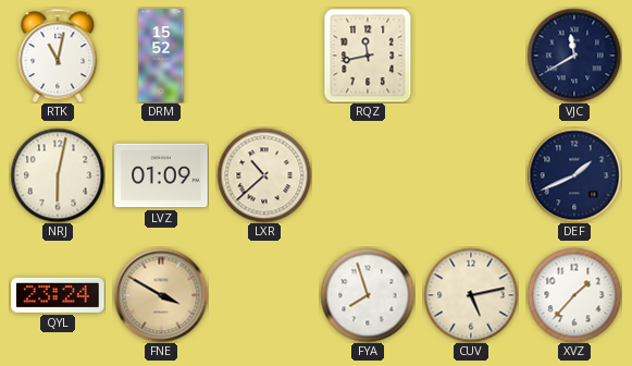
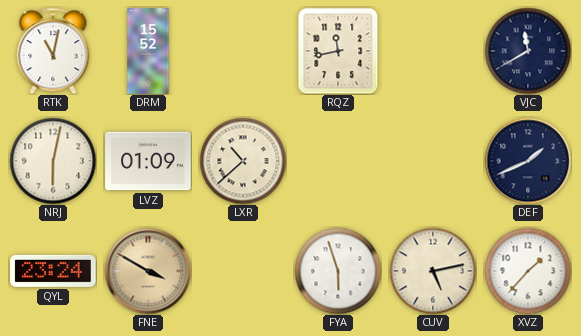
FYA: 7:57 -> 5:57
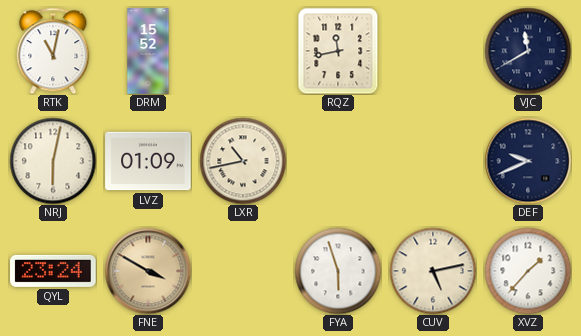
LXR: 10:38 -> 10:43
DEF: 1:41 -> 9:41
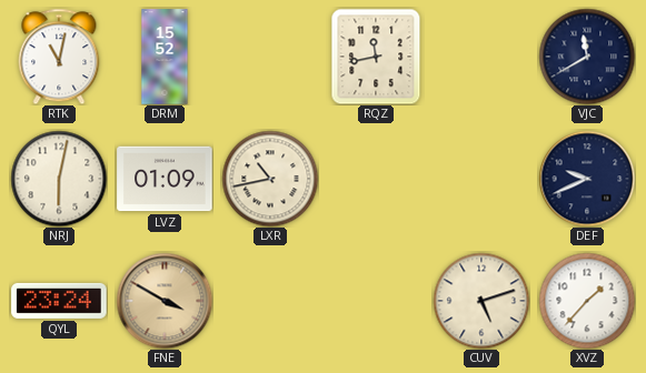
FYA: 5:57 -> none
CUV: 5:13 -> 5:12
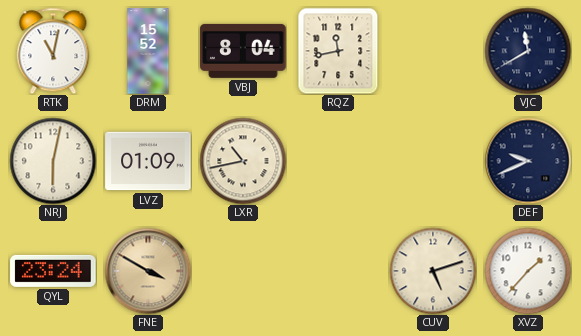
VBJ: none -> 8:04
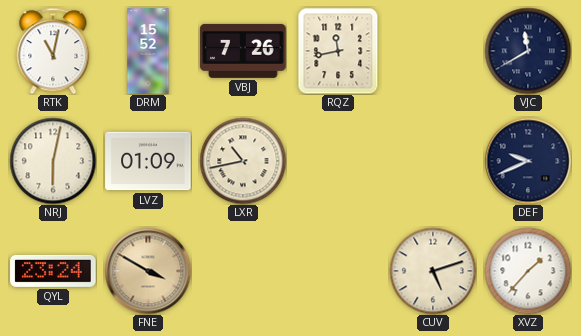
VBJ: 8:04 -> 7:26
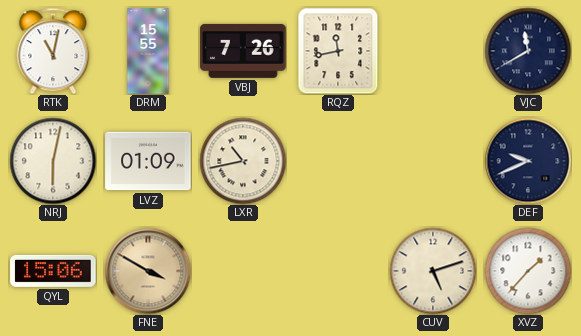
DRM: 15:52 -> 15:55
QYL: 23:24 -> 15:06
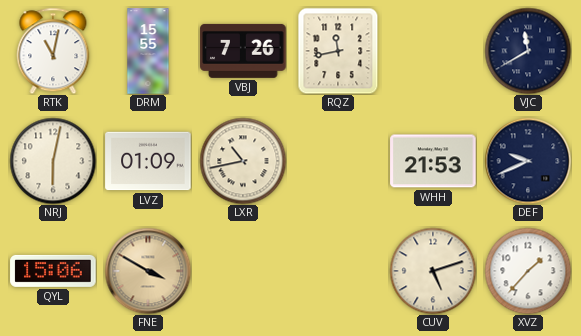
WHH: none -> 21:53
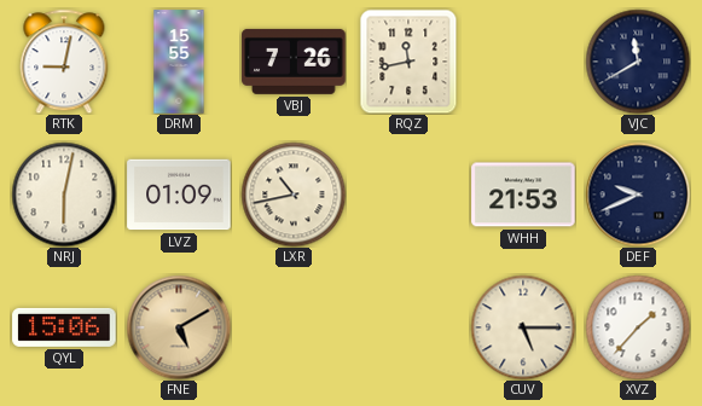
RTK: 11:02 -> 9:02
FNE: 3:50 -> 5:10
CUV: 5:12 -> 5:15
